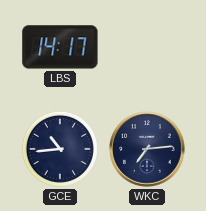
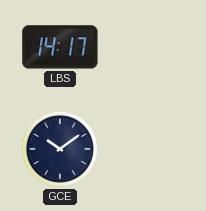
GCE: 10:44 -> 10:09
WKC: 7:14 -> none
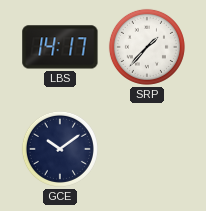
SRP: none -> 1:37
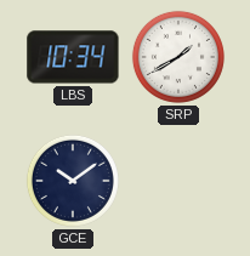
LBS: 14:17 -> 10:34
SRP: 1:37 -> 1:40
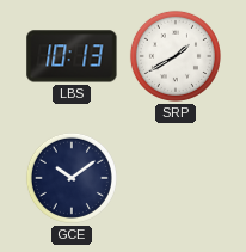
LBS: 10:34 -> 10:13
